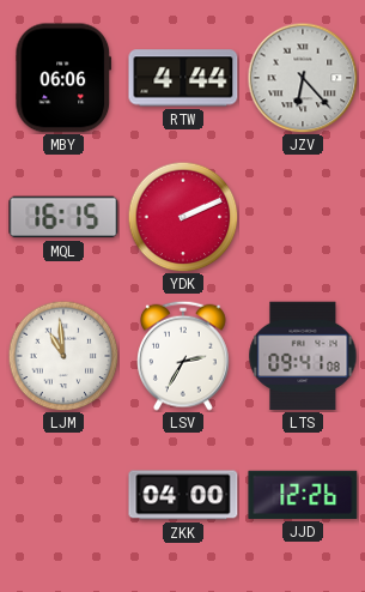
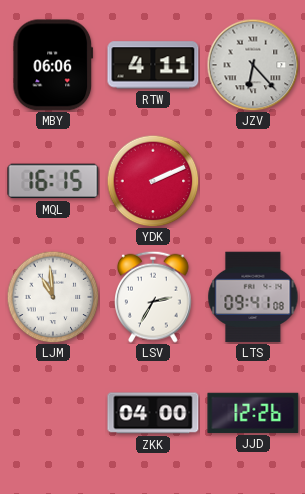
RTW: 4:44 -> 4:11
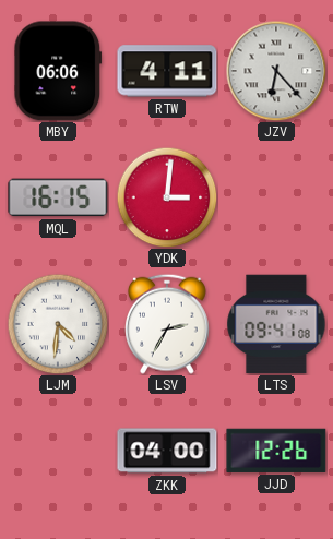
YDK: 2:11 -> 3:01
LJM: 10:59 -> 4:31
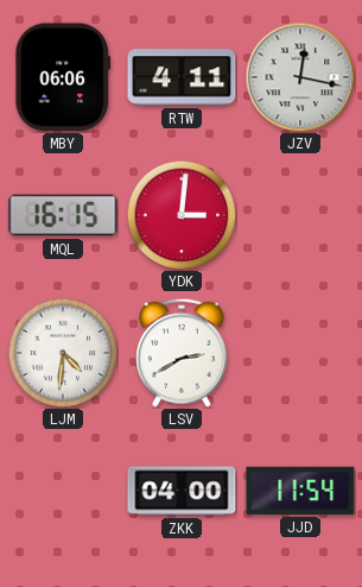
JZV: 6:23 -> 12:17
LSV: 2:35 -> 2:40
LTS: 09:41 -> none
JJD: 12:26 -> 11:54
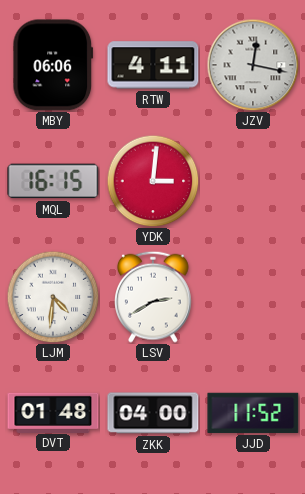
DVT: none -> 01:48
JJD: 11:54 -> 11:52
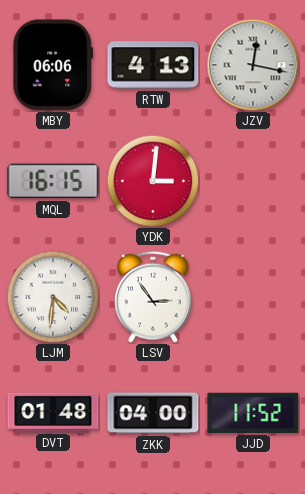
RTW: 4:11 -> 4:13
LSV: 2:40 -> 2:54
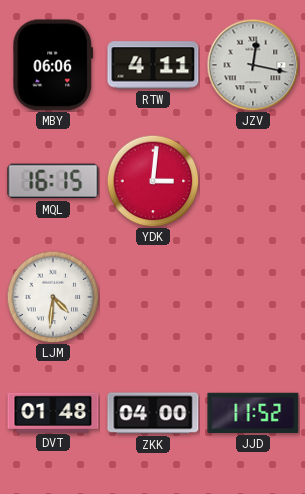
RTW: 4:13 -> 4:11
LSV: 2:54 -> none
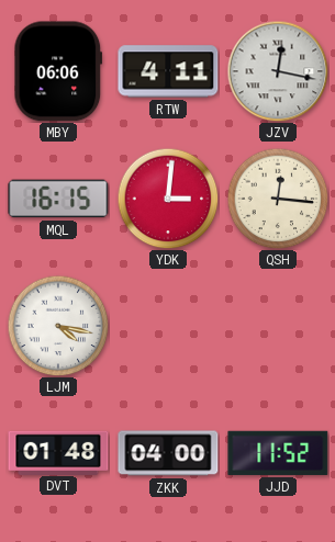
QSH: none -> 12:16
LJM: 4:31 -> 4:17
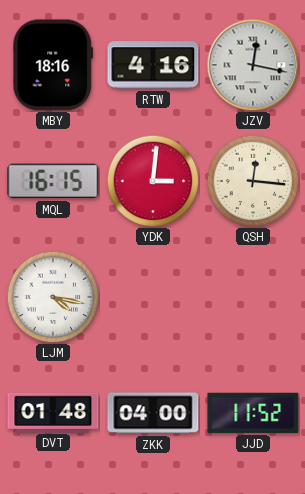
MBY: 06:06 -> 18:16
RTW: 4:11 -> 4:16
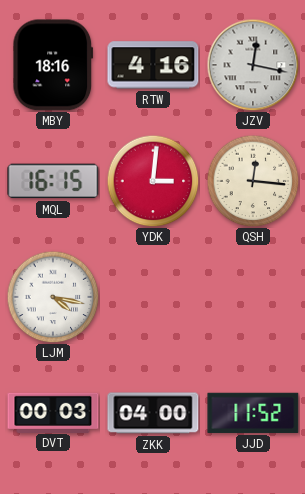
DVT: 01:48 -> 00:03
